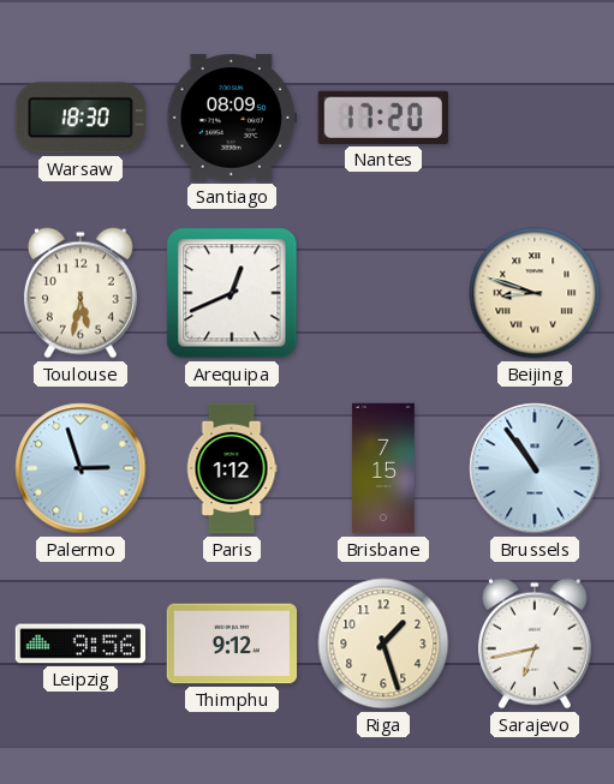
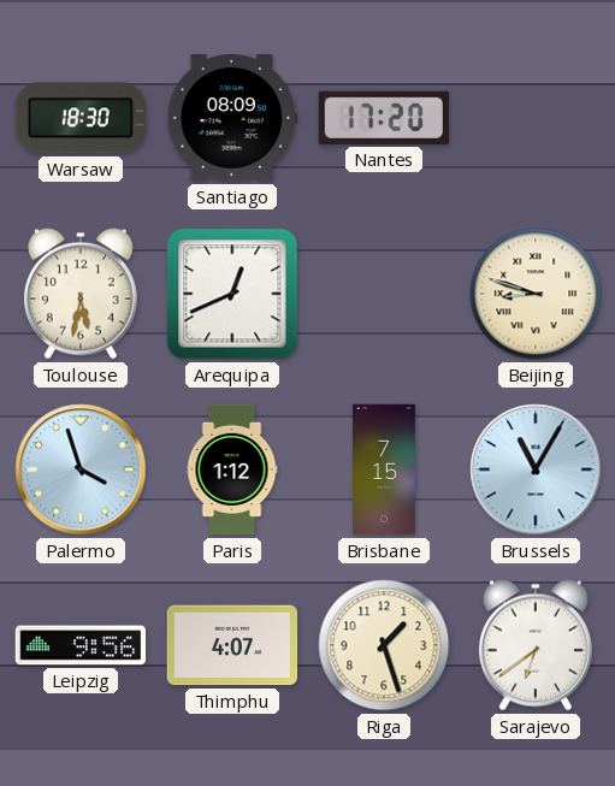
Palermo: 2:57 -> 3:57
Brussels: 10:54 -> 11:05
Thimphu: 9:12 -> 4:07
Sarajevo: 6:43 -> 6:39
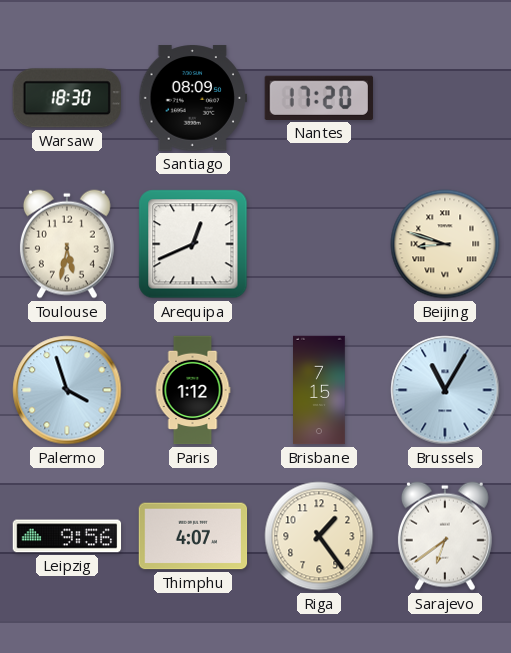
Riga: 1:27 -> 1:24
